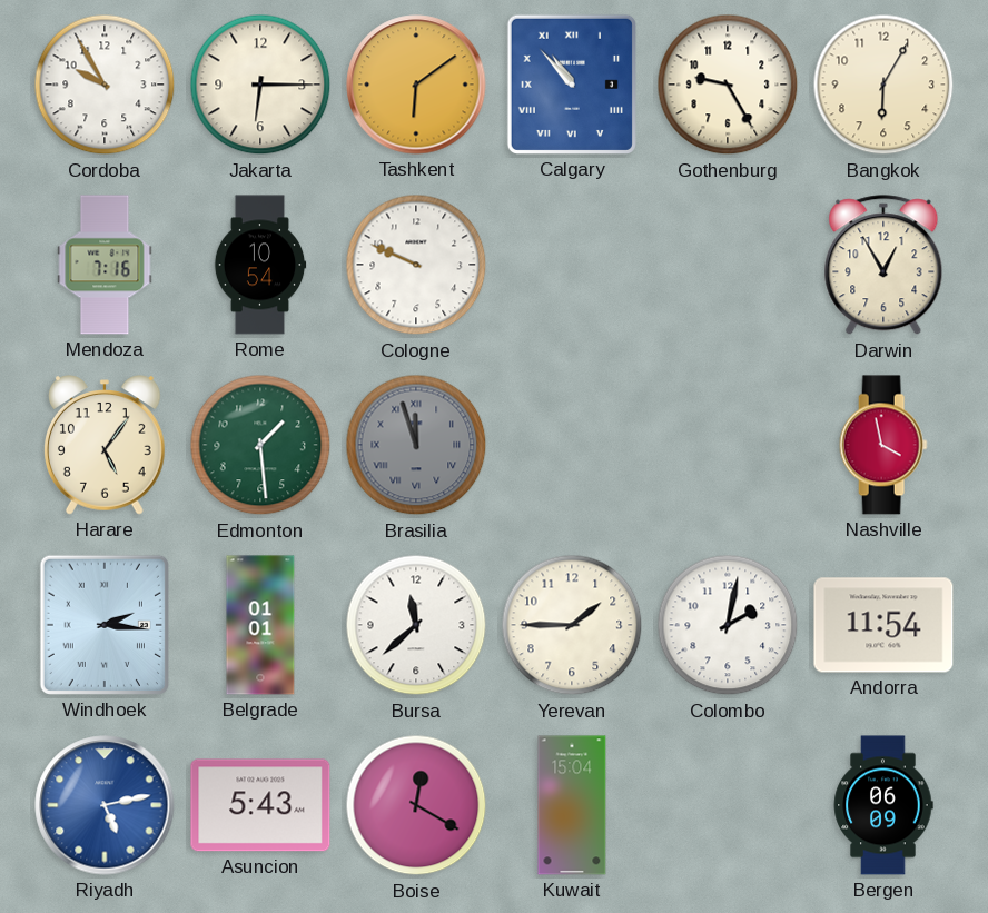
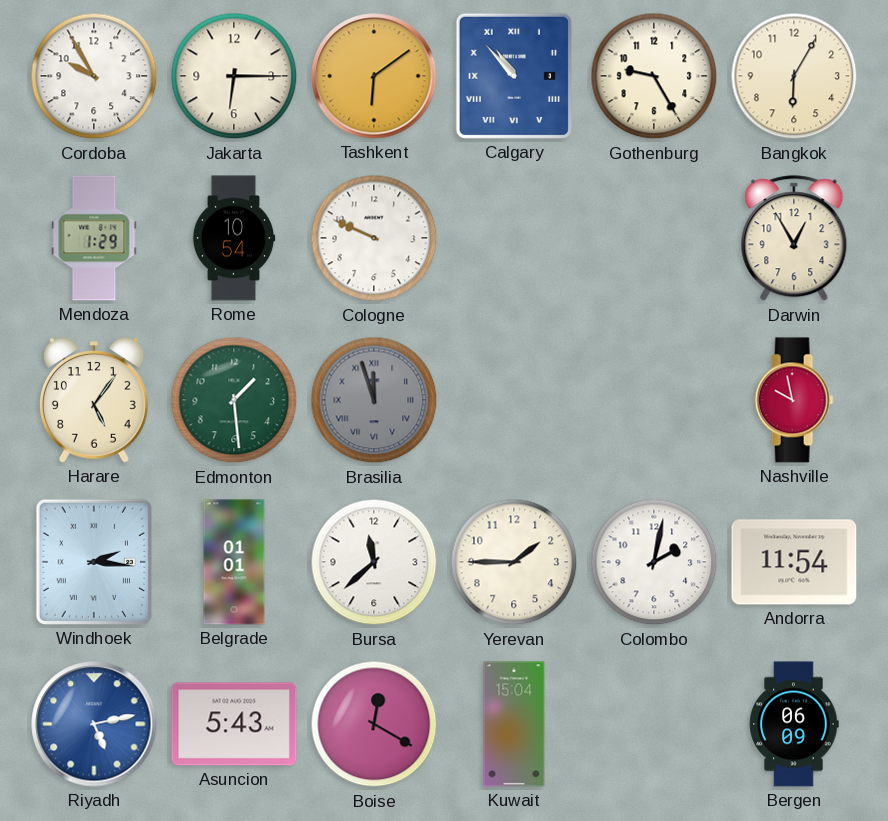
Mendoza: 7:16 -> 1:29
Nashville: 3:58 -> 9:58
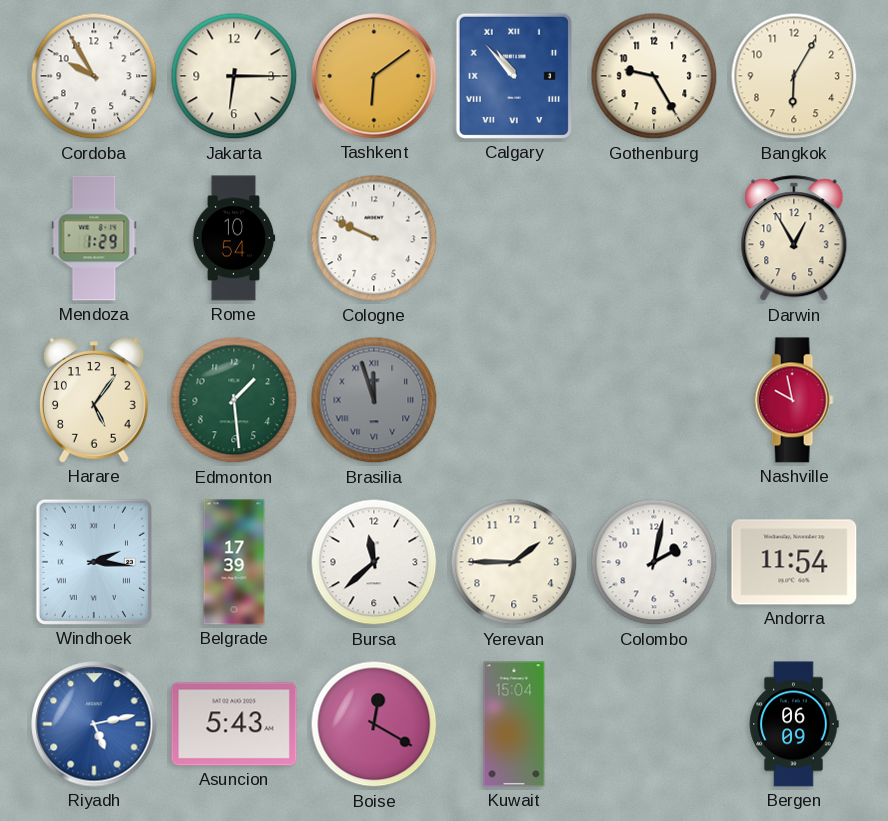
Belgrade: 01:01 -> 17:39
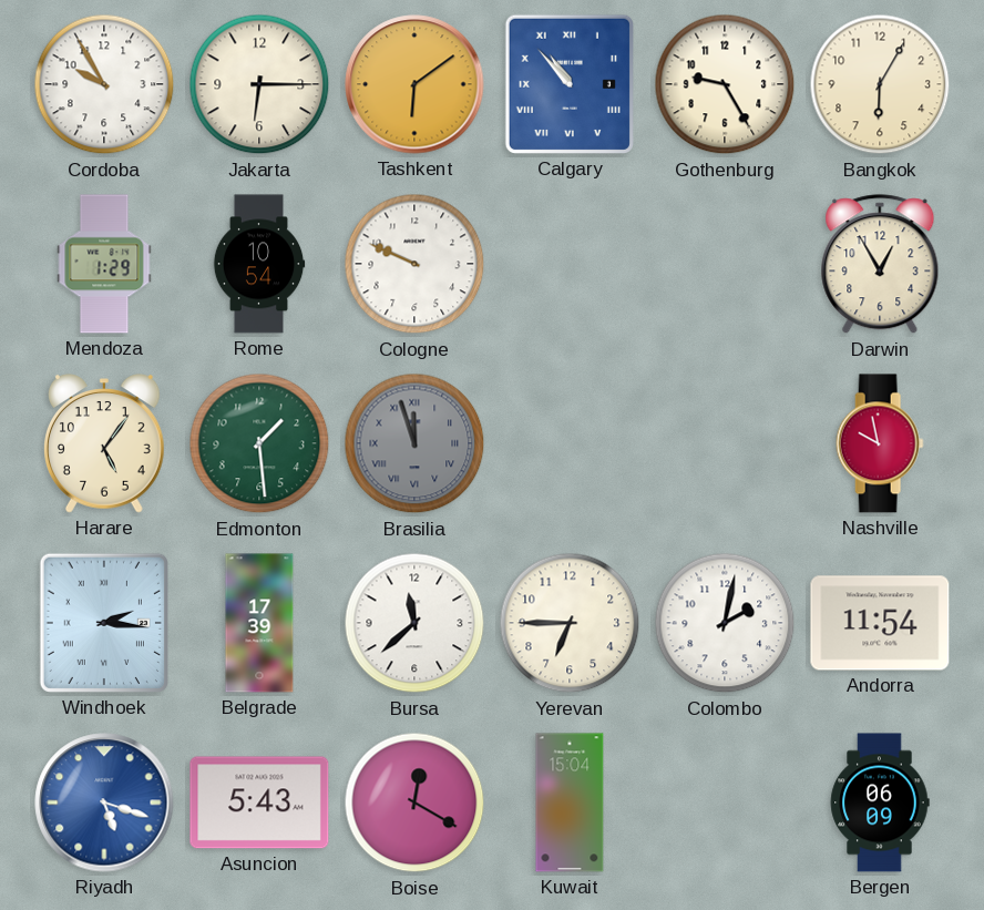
Yerevan: 1:45 -> 6:45
Riyadh: 5:13 -> 5:18
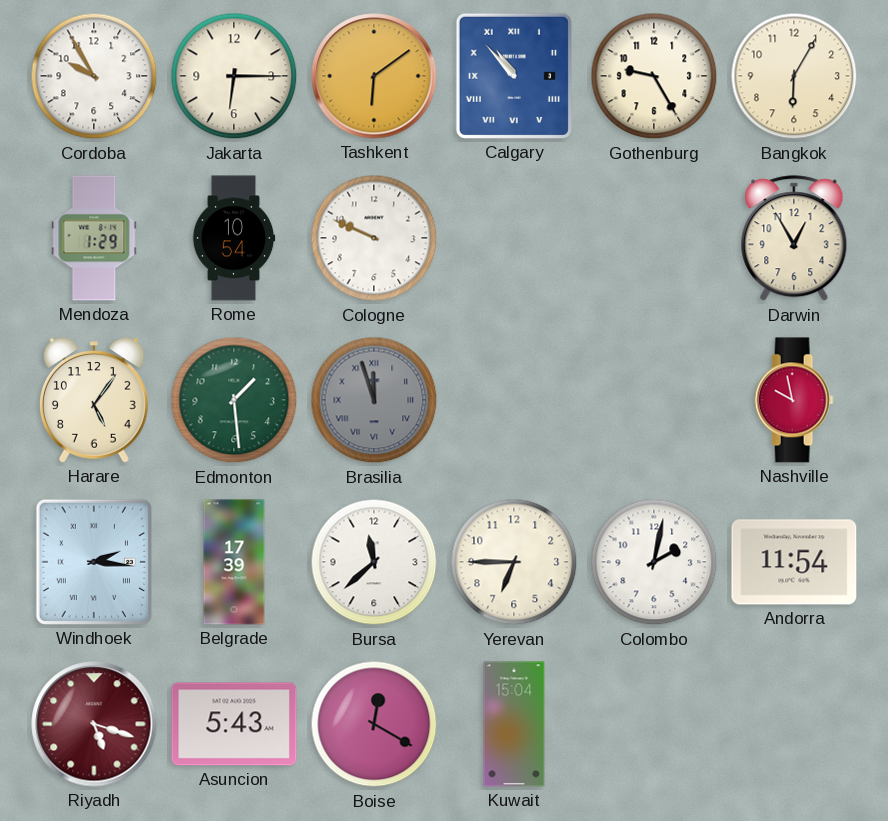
Riyadh dial: blue -> burgundy
Bergen: 06:09 -> none
